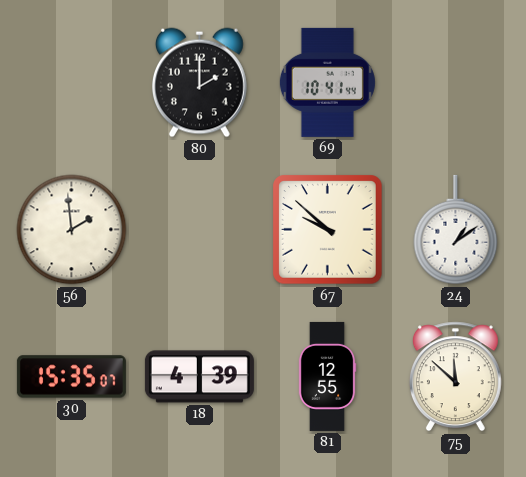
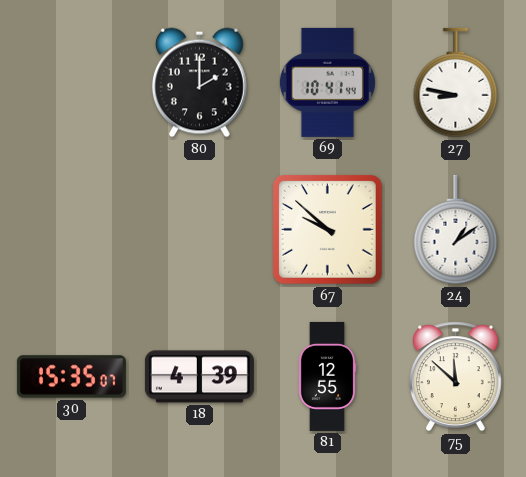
27: none -> 8:47
56: 1:59 -> none
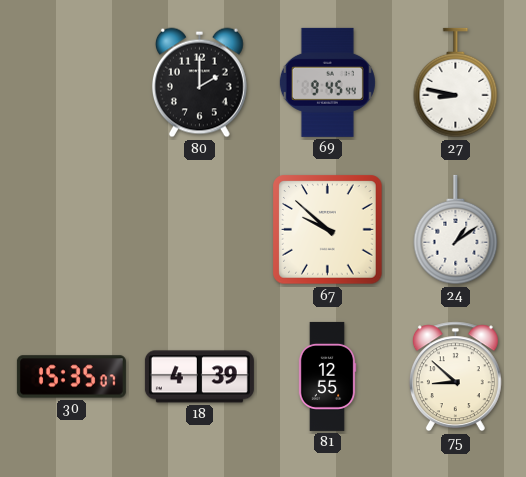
69: 10:41 -> 9:45
75: 11:52 -> 8:52
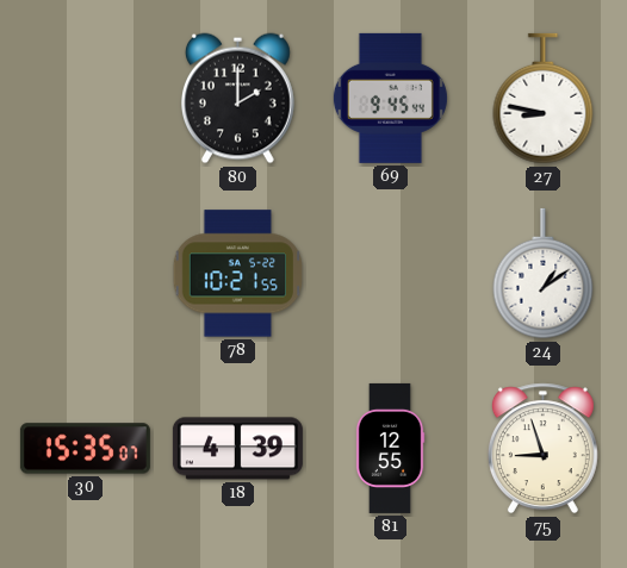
78: none -> 10:21
67: 9:52 -> none
75: 8:52 -> 8:57
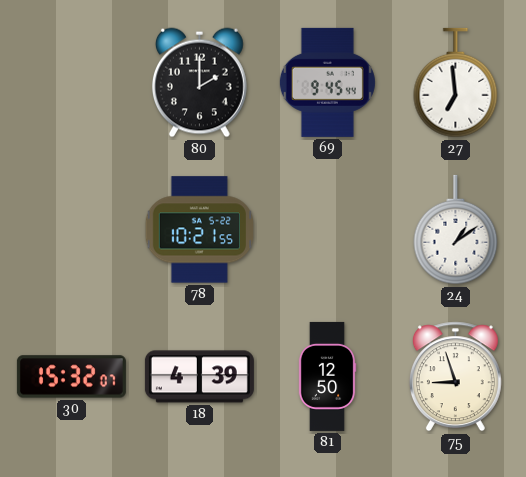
27: 8:47 -> 6:59
30: 15:35 -> 15:32
81: 12:55 -> 12:50
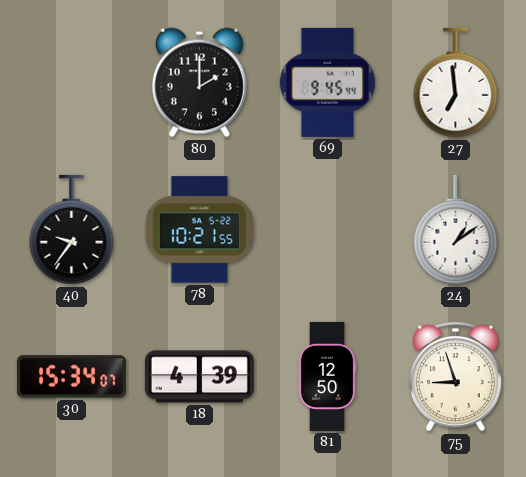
40: none -> 9:36
30: 15:32 -> 15:34
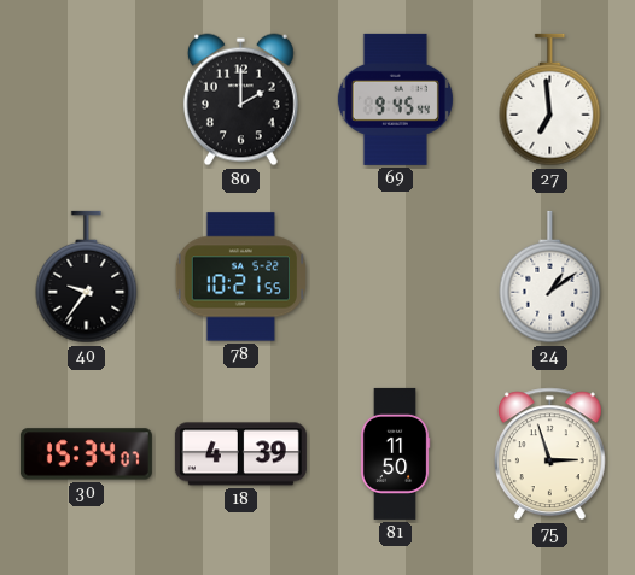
81: 12:50 -> 11:50
75: 8:57 -> 2:57
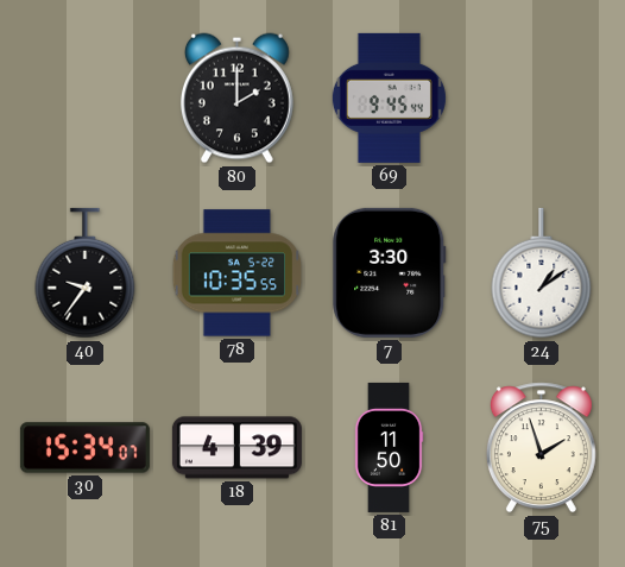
27: 6:59 -> none
78: 10:21 -> 10:35
7: none -> 3:30
75: 2:57 -> 1:57
